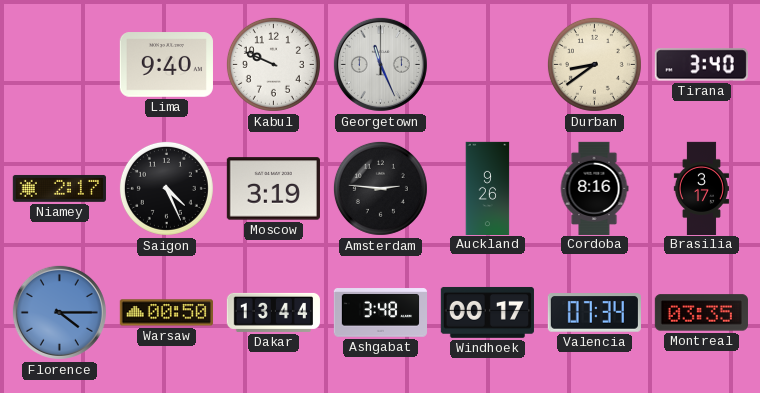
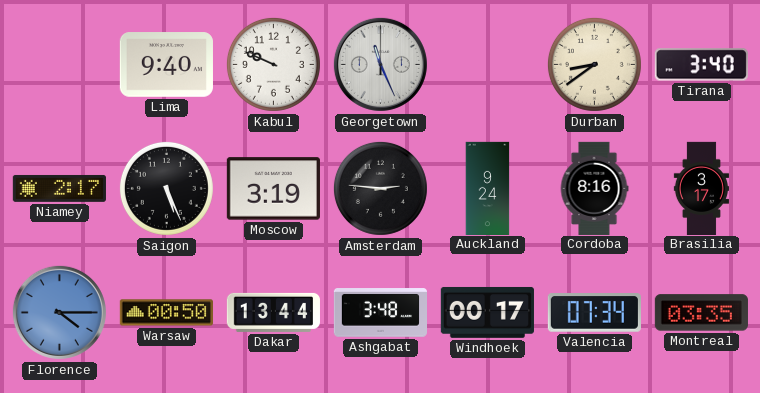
Saigon: 4:26 -> 5:26
Auckland: 9:26 -> 9:24
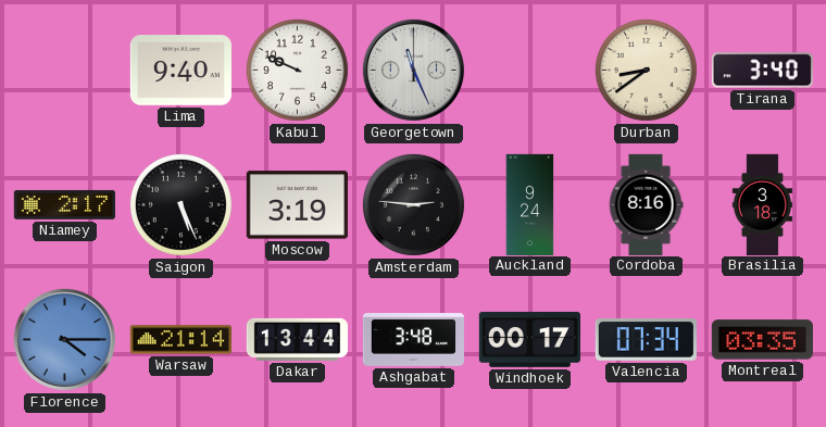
Brasilia: 3:17 -> 3:18
Warsaw: 00:50 -> 21:14
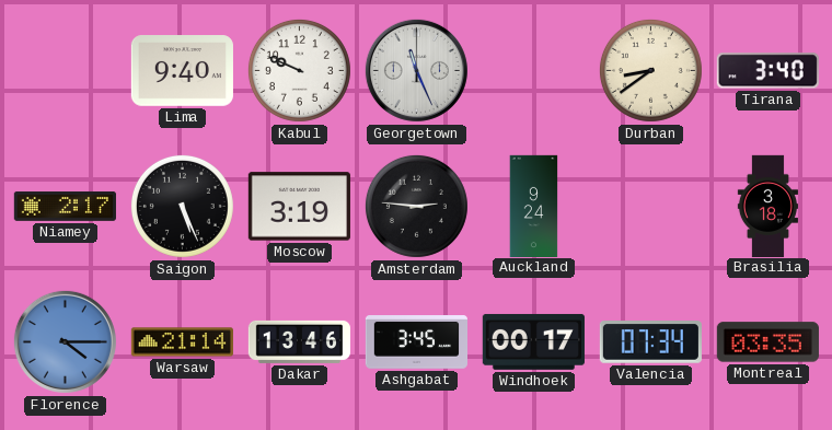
Cordoba: 8:16 -> none
Dakar: 13:44 -> 13:46
Ashgabat: 3:48 -> 3:45
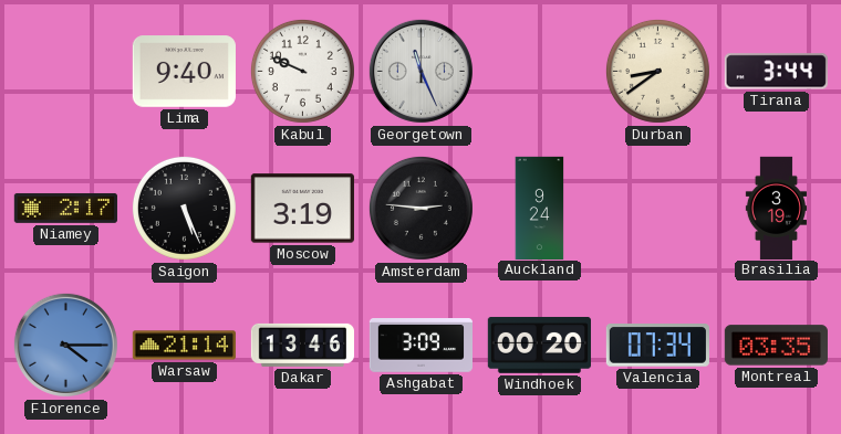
Tirana: 3:40 -> 3:44
Brasilia: 3:18 -> 3:19
Ashgabat: 3:45 -> 3:09
Windhoek: 00:17 -> 00:20
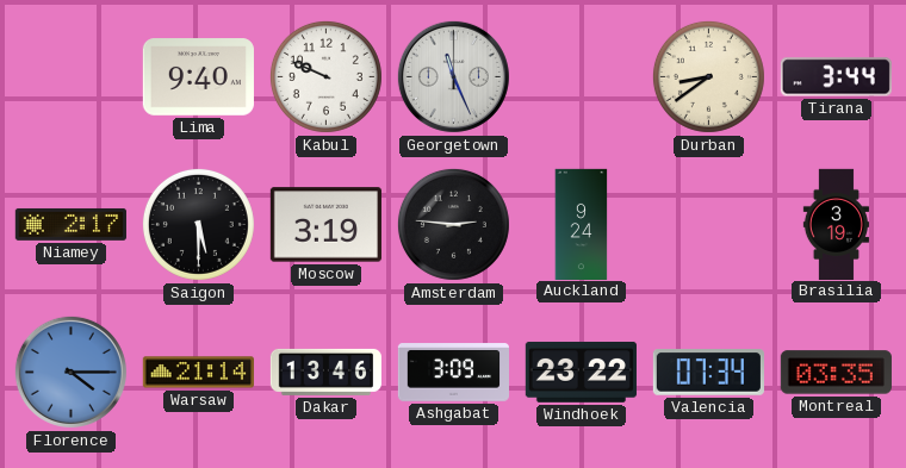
Saigon: 5:26 -> 5:30
Windhoek: 00:20 -> 23:22
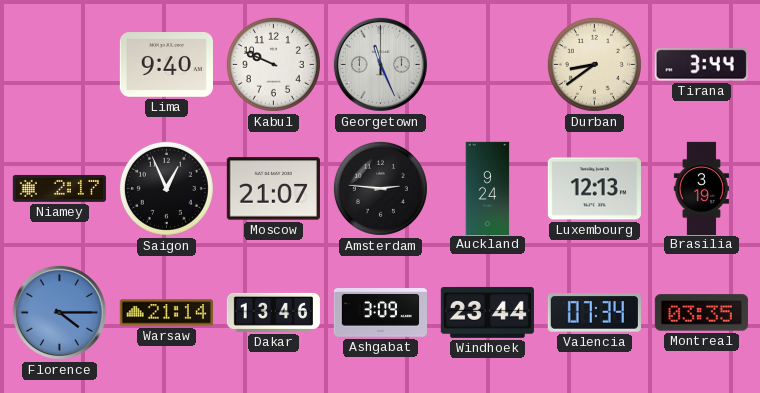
Saigon: 5:30 -> 12:56
Moscow: 3:19 -> 21:07
Luxembourg: none -> 12:13
Windhoek: 23:22 -> 23:44
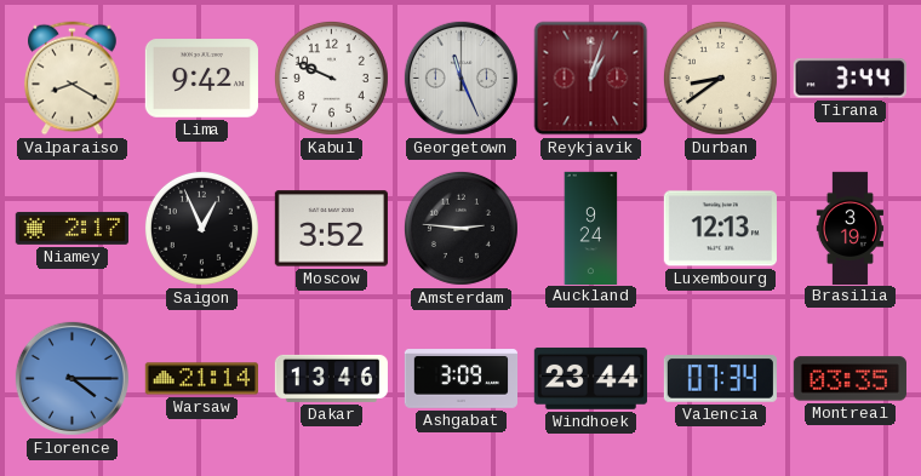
Valparaiso: none -> 8:20
Lima: 9:40 -> 9:42
Reykjavik: none -> 1:03
Moscow: 21:07 -> 3:52
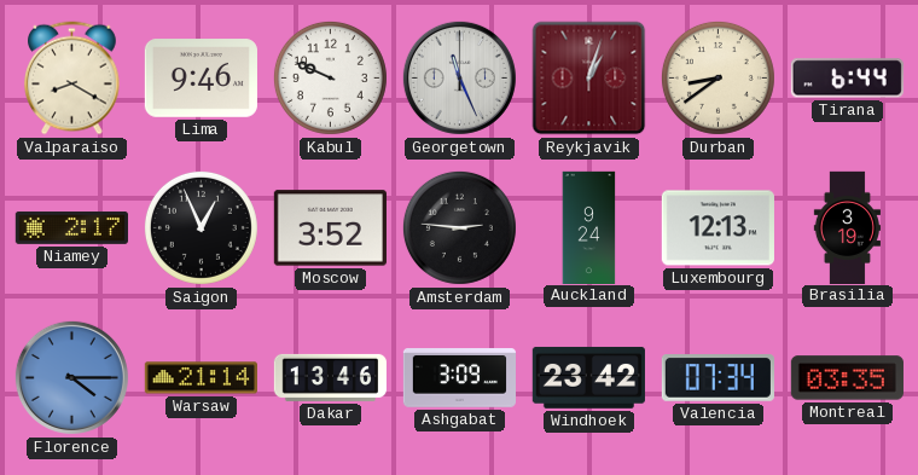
Lima: 9:42 -> 9:46
Tirana: 3:44 -> 6:44
Windhoek: 23:44 -> 23:42
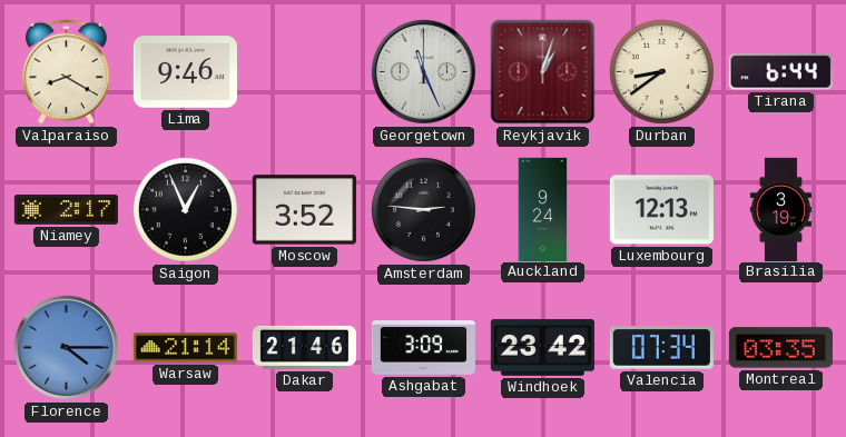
Kabul: 9:49 -> none
Dakar: 13:46 -> 21:46
